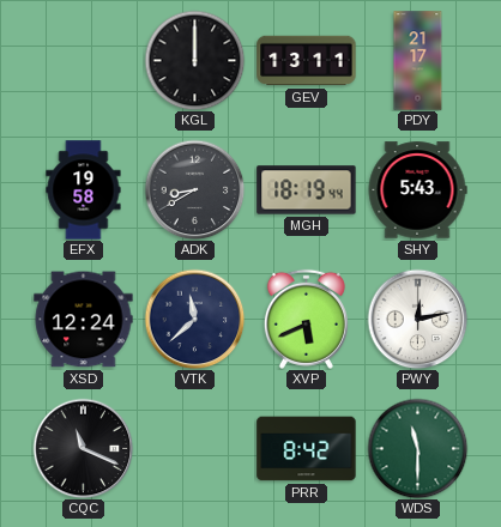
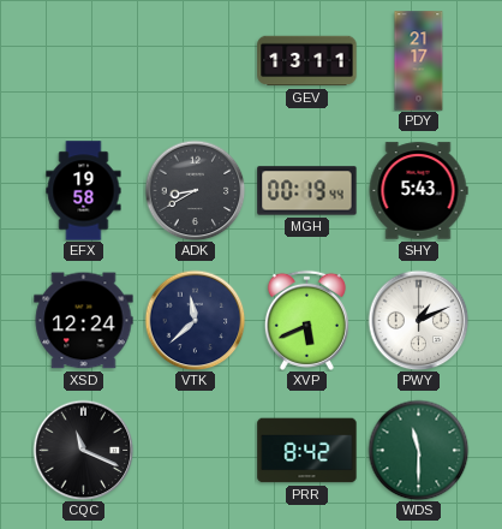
KGL: 12:00 -> none
MGH: 18:19 -> 00:19
PWY: 12:13 -> 1:11
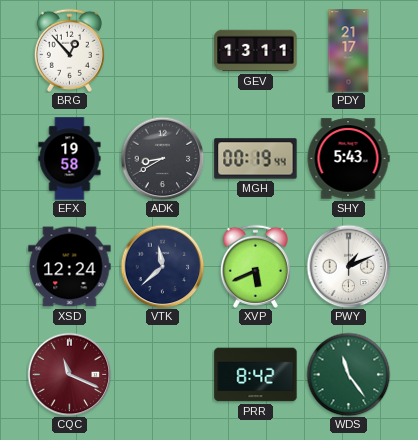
BRG: none -> 12:53
CQC dial: black -> burgundy
WDS: 11:30 -> 11:24
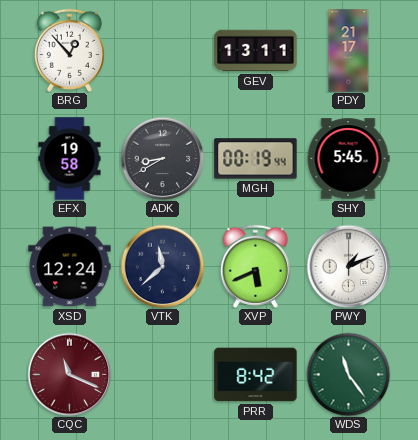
SHY: 5:43 -> 5:45
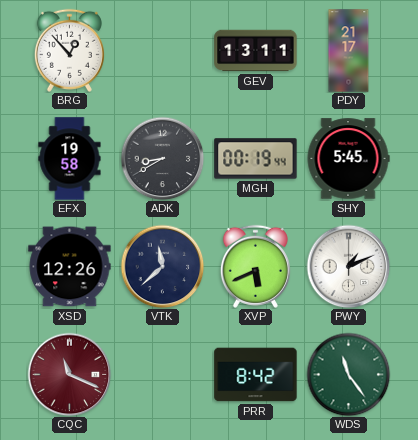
XSD: 12:24 -> 12:26
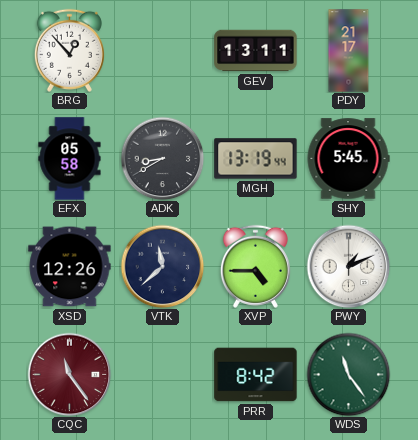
EFX: 19:58 -> 05:58
MGH: 00:19 -> 13:19
XVP: 5:41 -> 4:45
CQC: 11:19 -> 11:24
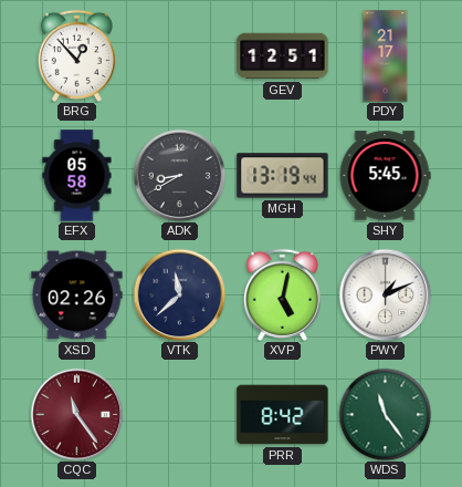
GEV: 13:11 -> 12:51
XSD: 12:26 -> 02:26
XVP: 4:45 -> 5:02
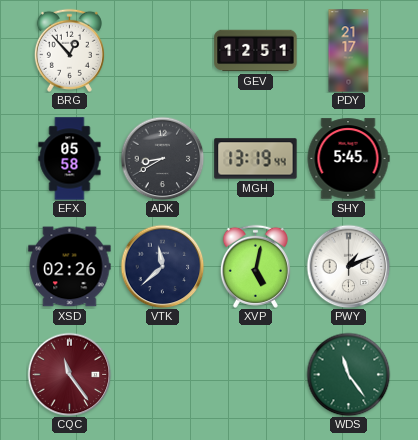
PRR: 8:42 -> none
